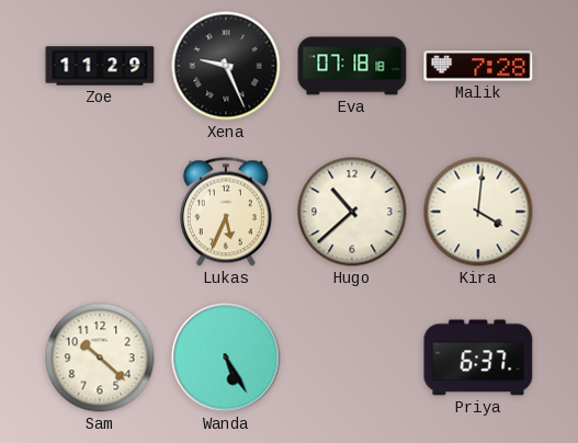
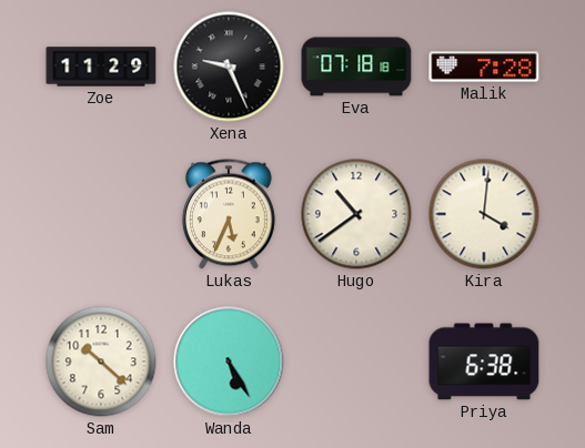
Hugo: 10:38 -> 10:39
Priya: 6:37 -> 6:38
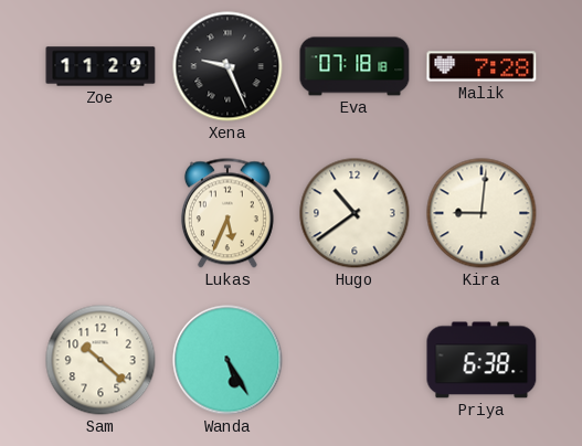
Kira: 4:01 -> 9:01
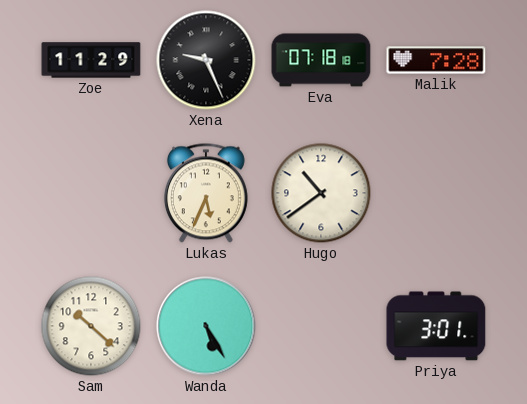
Kira: 9:01 -> none
Priya: 6:38 -> 3:01
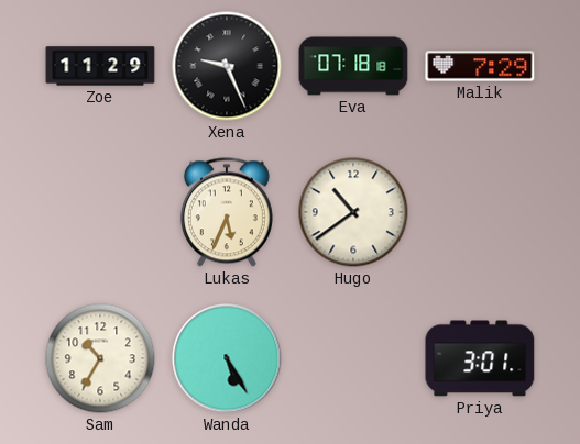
Malik: 7:28 -> 7:29
Sam: 10:22 -> 10:35
